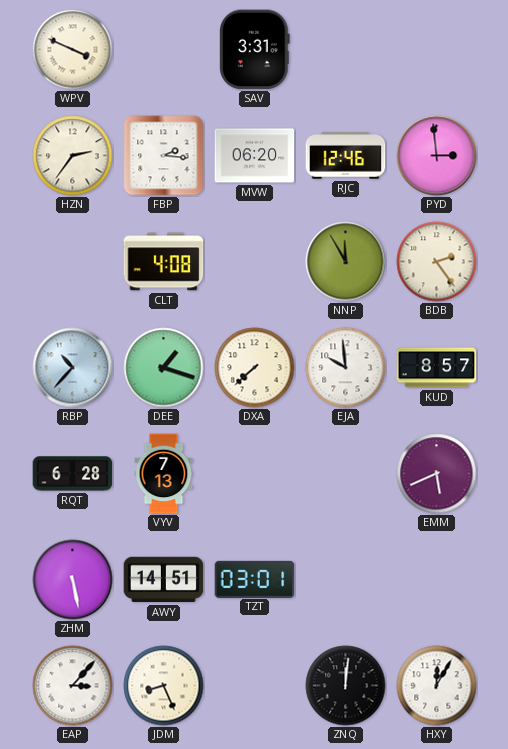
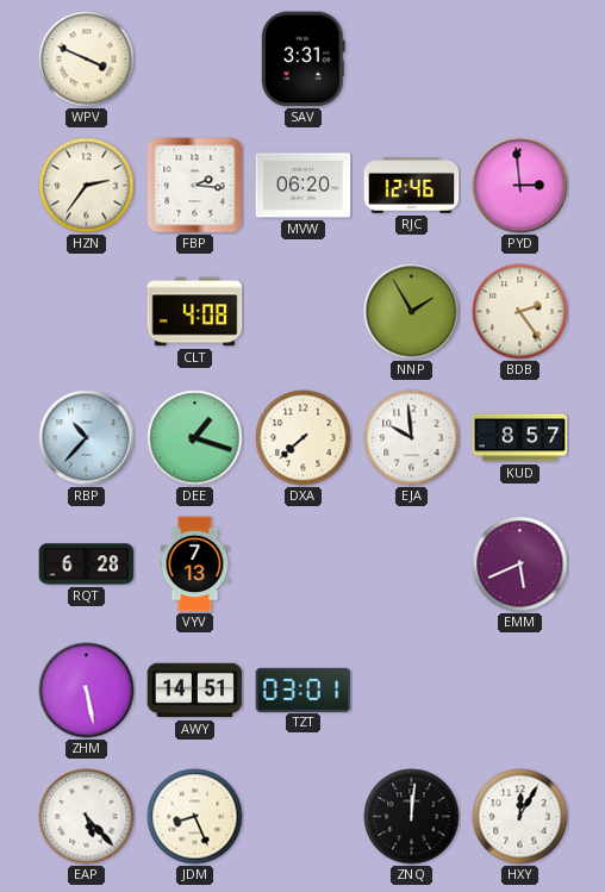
NNP: 11:55 -> 1:55
EAP: 3:07 -> 5:23
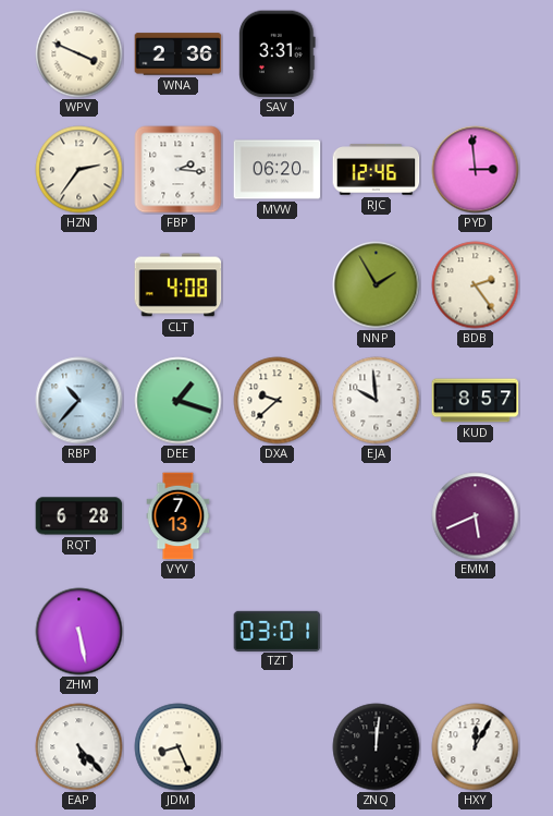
WNA: none -> 2:36
DXA: 7:38 -> 9:38
AWY: 14:51 -> none
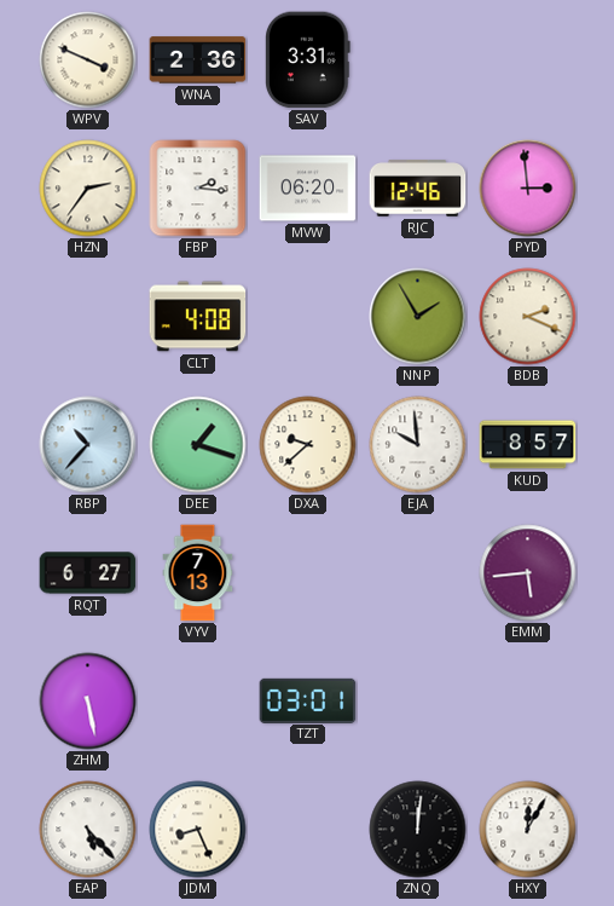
BDB: 2:24 -> 2:19
RQT: 6:28 -> 6:27
EMM: 5:41 -> 5:44
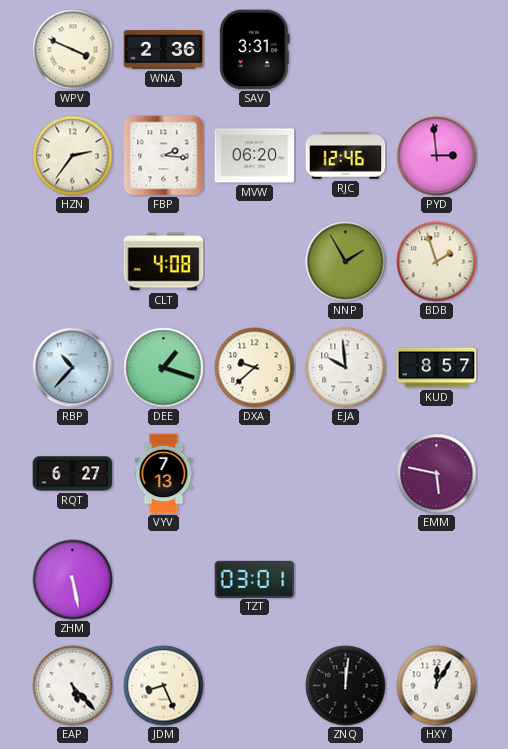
BDB: 2:19 -> 1:57
EMM: 5:44 -> 5:47
